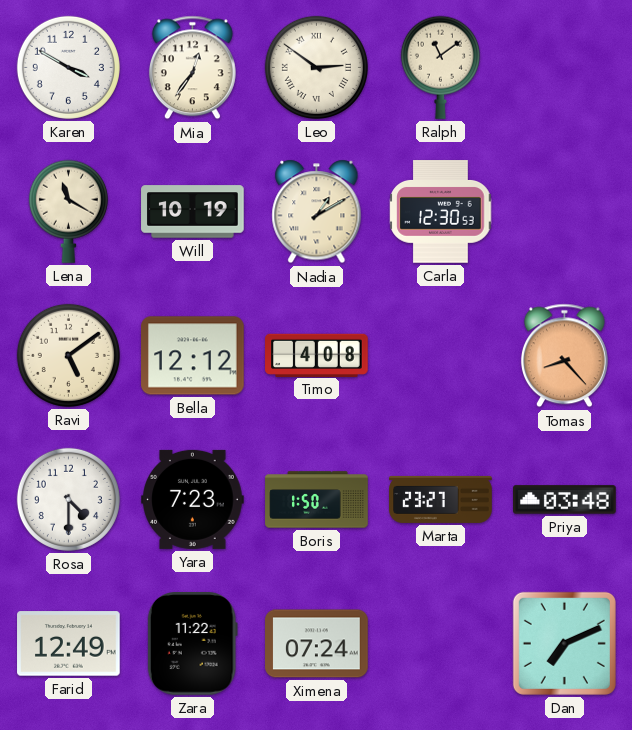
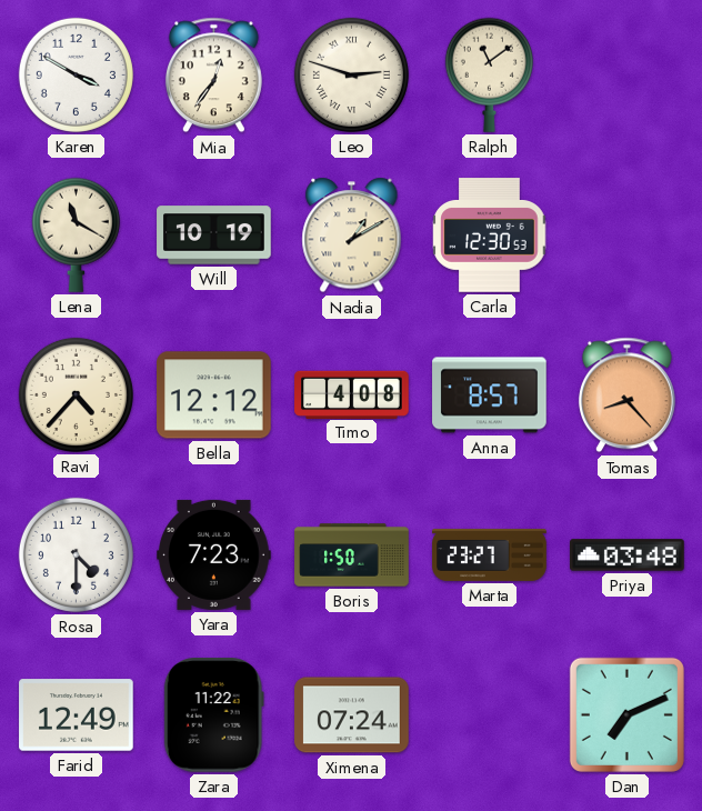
Leo: 2:51 -> 2:48
Ravi: 5:09 -> 4:37
Anna: none -> 8:57
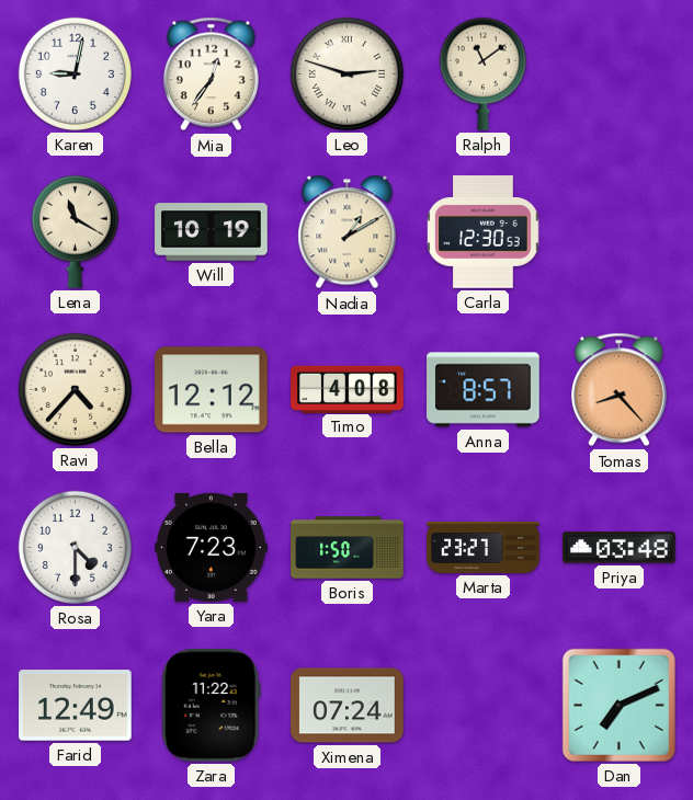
Karen: 3:50 -> 9:02
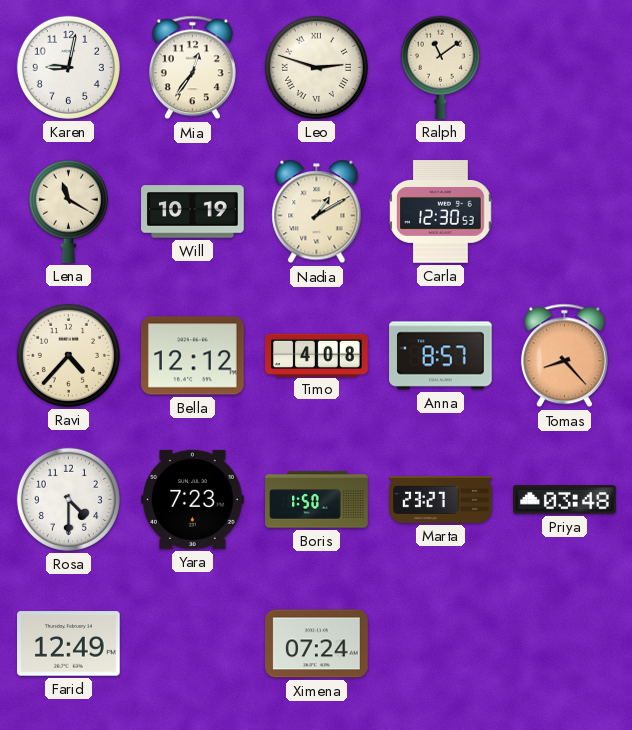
Zara: 11:22 -> none
Dan: 7:11 -> none
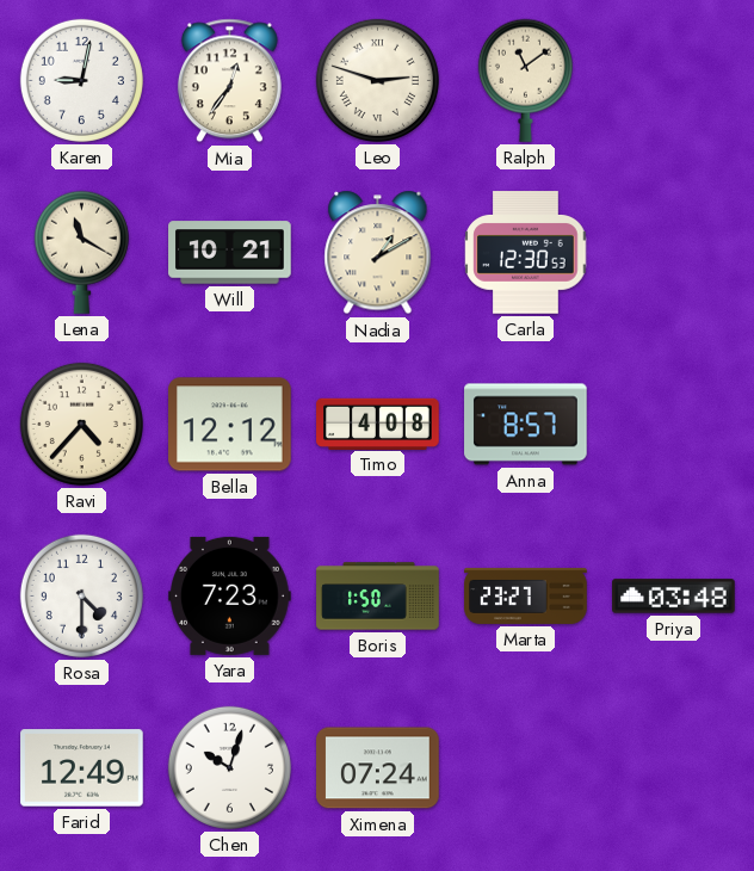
Will: 10:19 -> 10:21
Tomas: 8:23 -> none
Chen: none -> 10:03
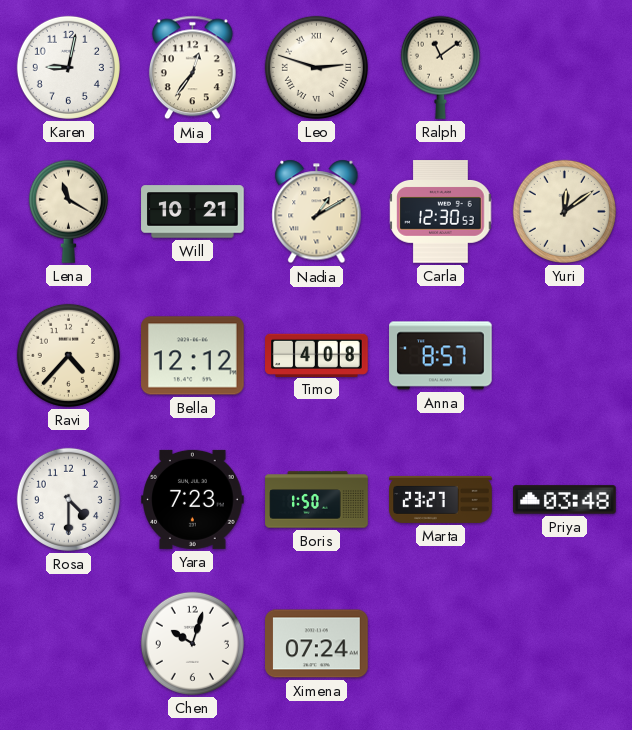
Yuri: none -> 12:09
Farid: 12:49 -> none
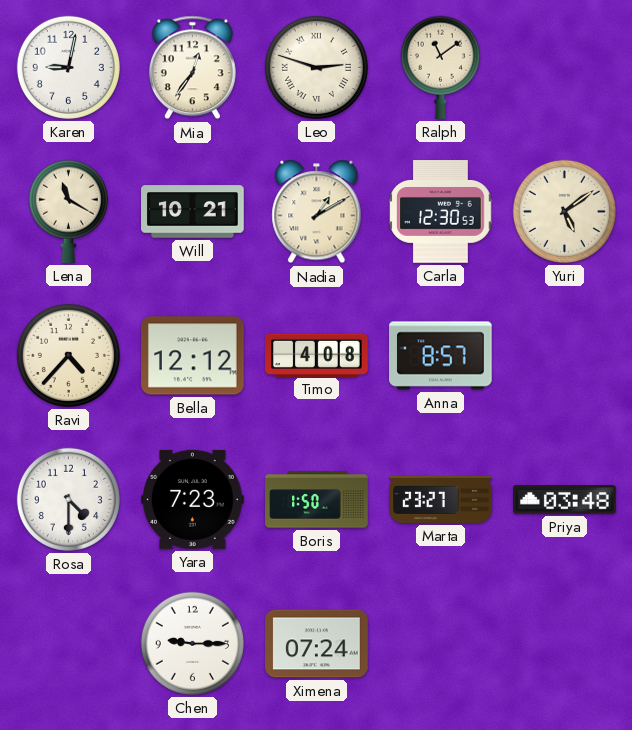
Yuri: 12:09 -> 5:09
Chen: 10:03 -> 9:15
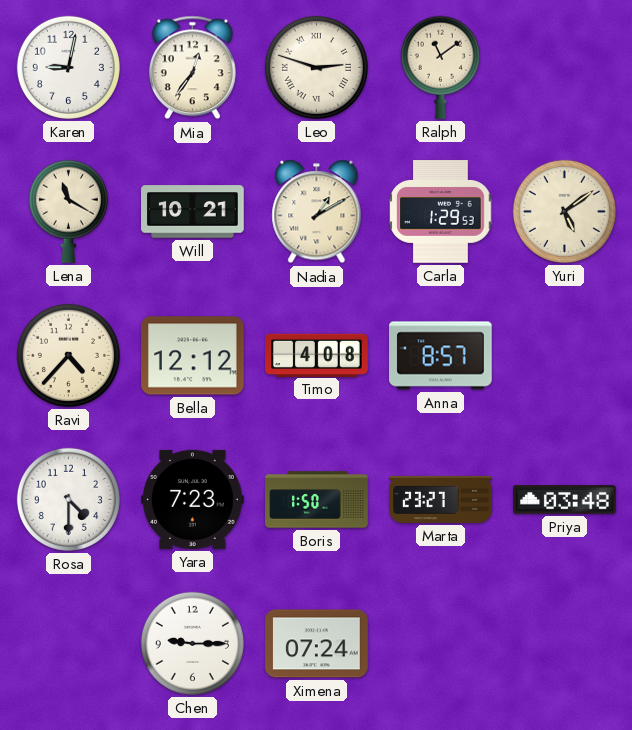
Carla: 12:30 -> 1:29
